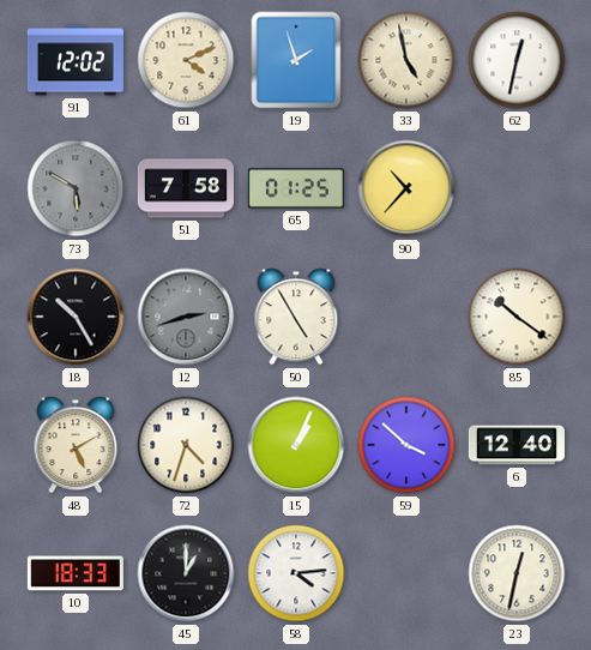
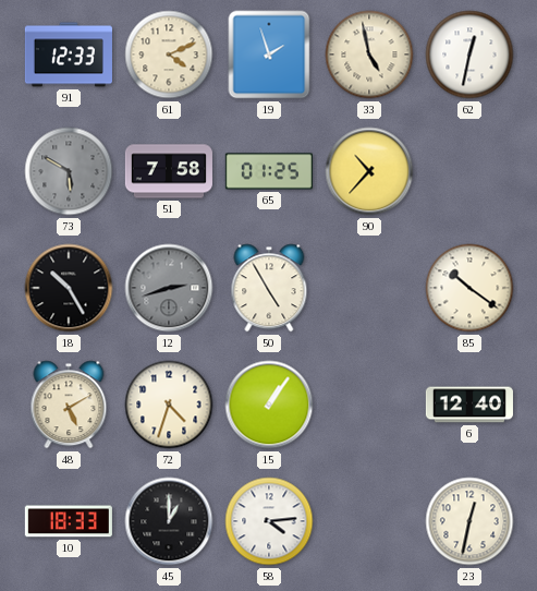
91: 12:02 -> 12:33
15: 1:04 -> 1:06
59: 3:52 -> none
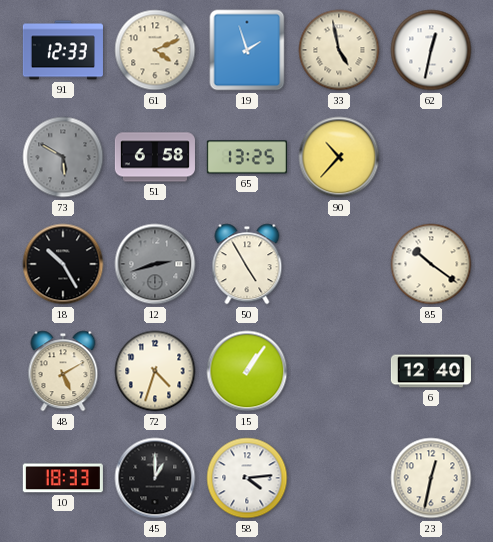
51: 7:58 -> 6:58
65: 01:25 -> 13:25
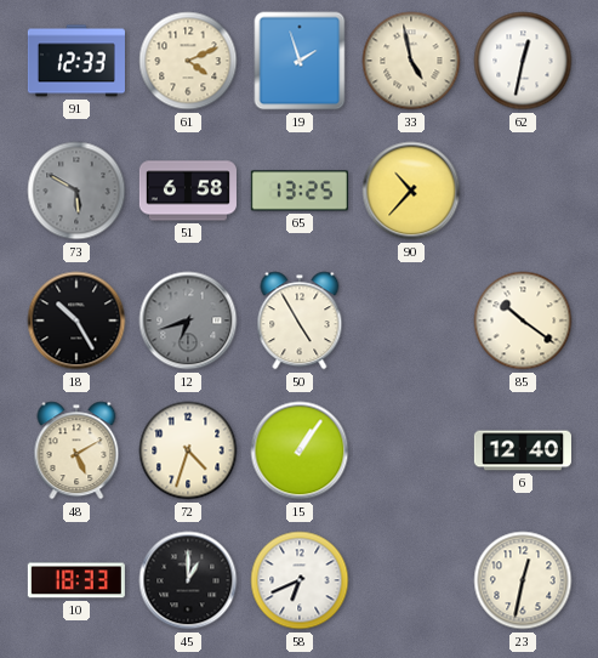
12: 2:42 -> 6:42
58: 4:14 -> 6:41
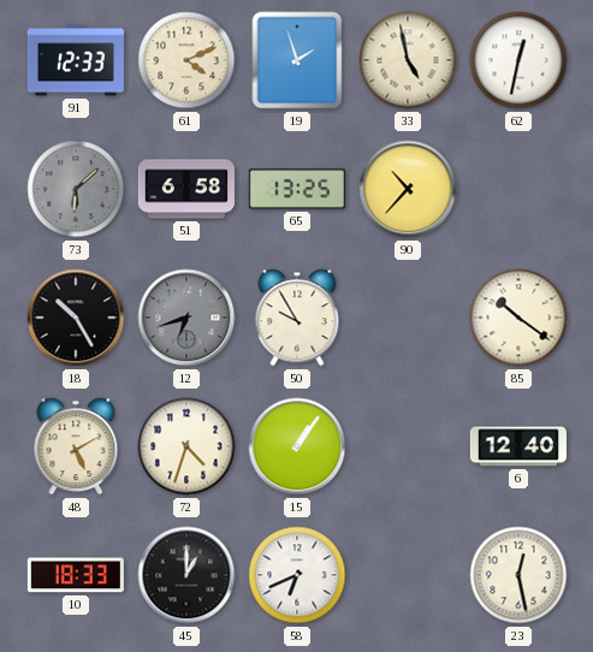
73: 5:50 -> 6:08
50: 4:55 -> 9:55
23: 12:32 -> 12:28
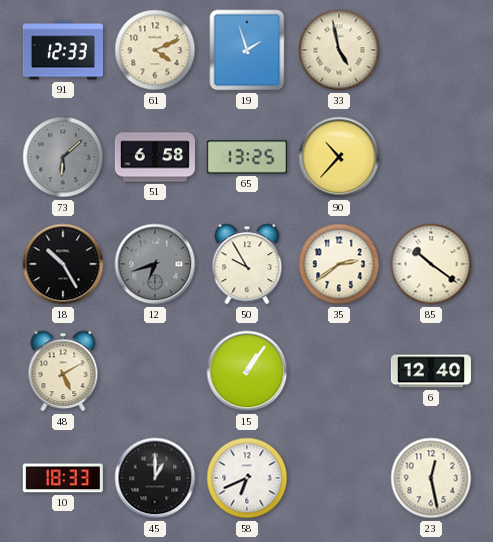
62: 12:32 -> none
35: none -> 2:39
72: 4:33 -> none
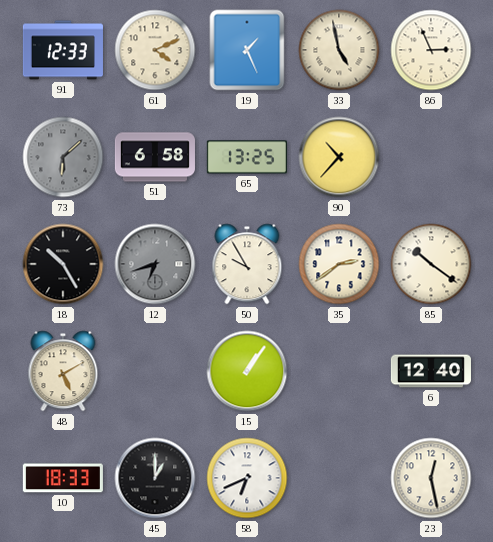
19: 1:57 -> 1:26
86: none -> 2:56
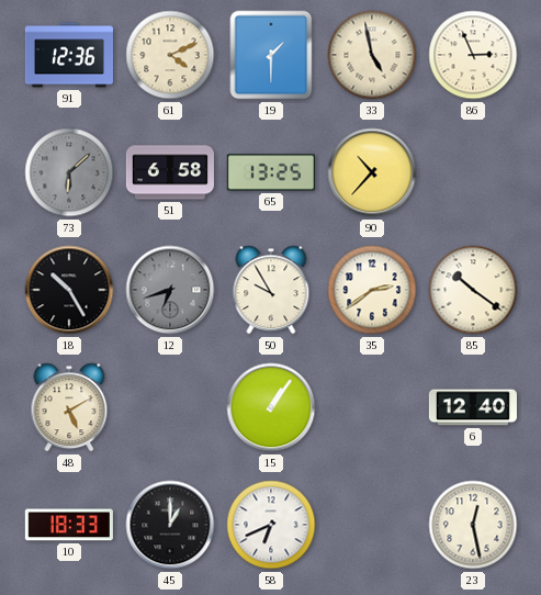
91: 12:33 -> 12:36
19: 1:26 -> 1:30
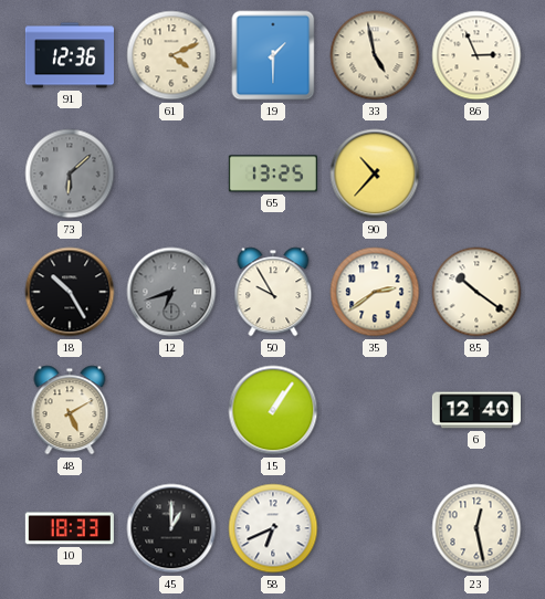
51: 6:58 -> none
